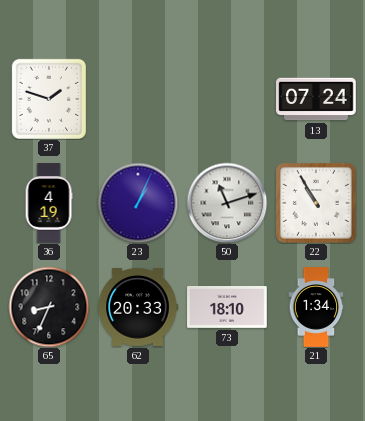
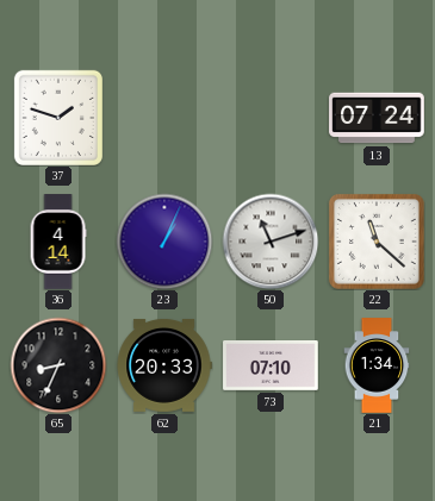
36: 4:19 -> 4:14
22: 10:55 -> 11:22
73: 18:10 -> 07:10
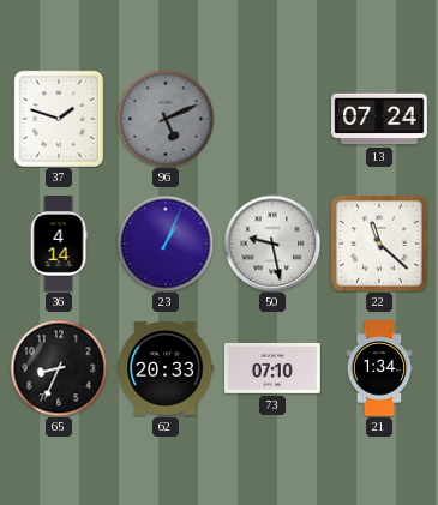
96: none -> 5:11
50: 11:12 -> 9:28
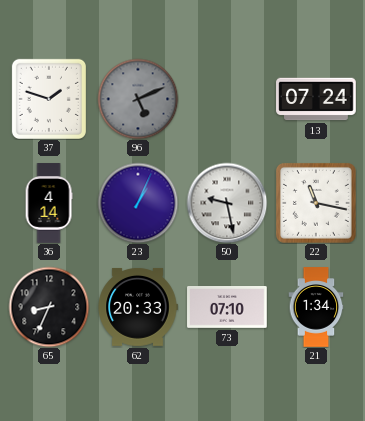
22: 11:22 -> 11:17
